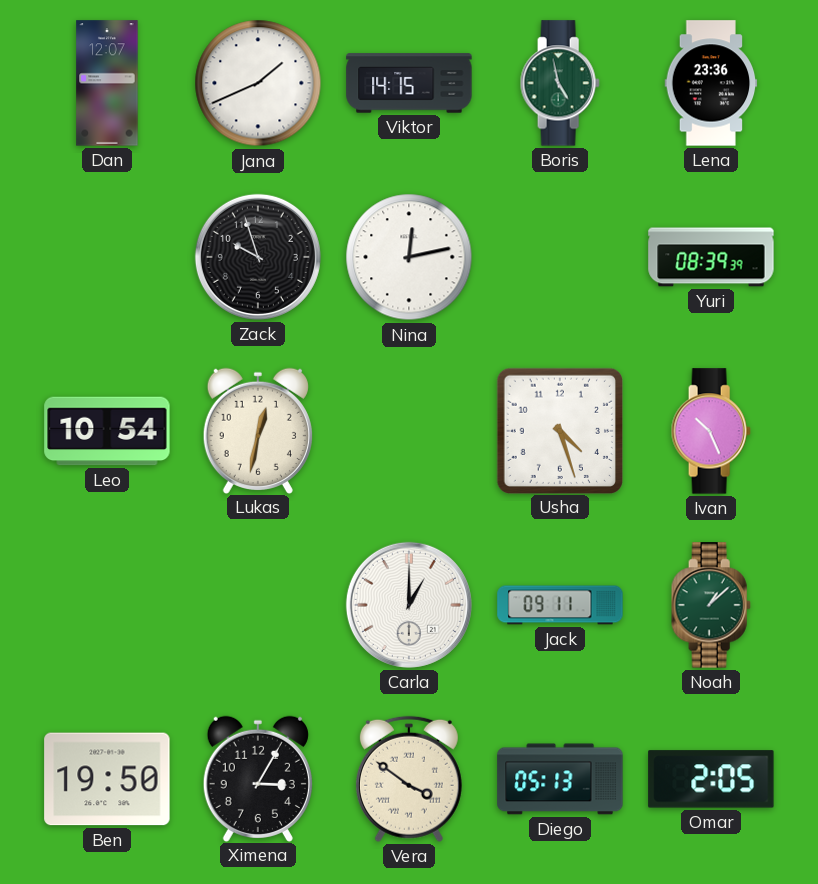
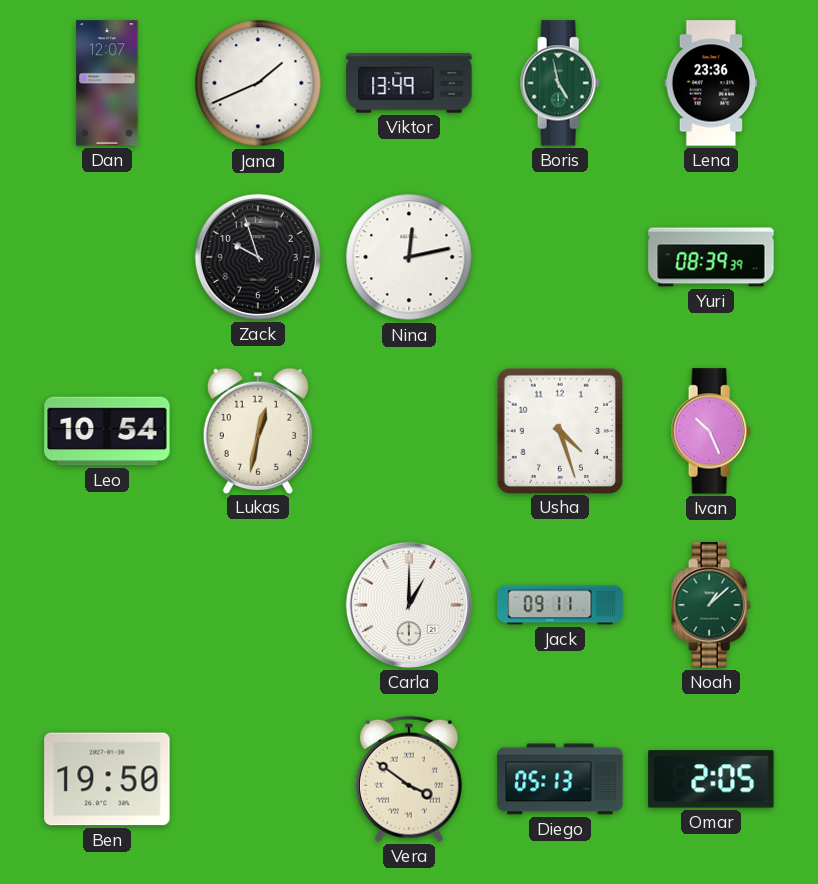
Viktor: 14:15 -> 13:49
Ximena: 3:05 -> none
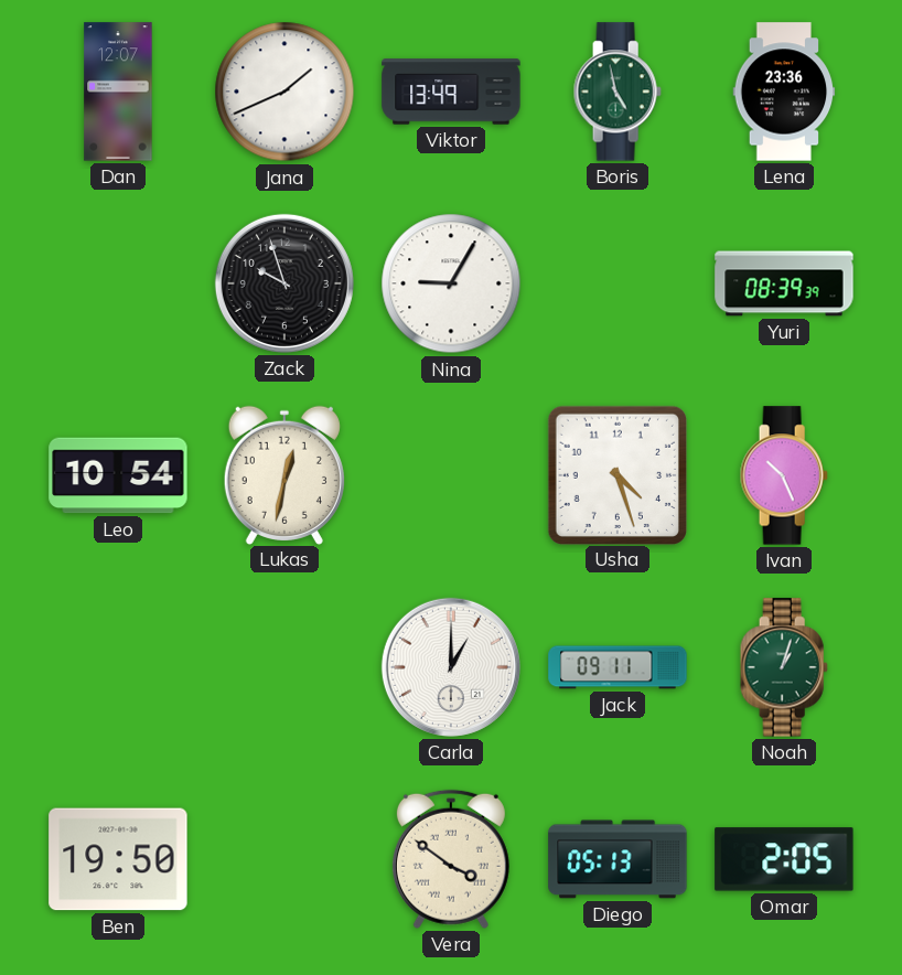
Nina: 12:13 -> 9:05
Noah: 1:08 -> 1:03
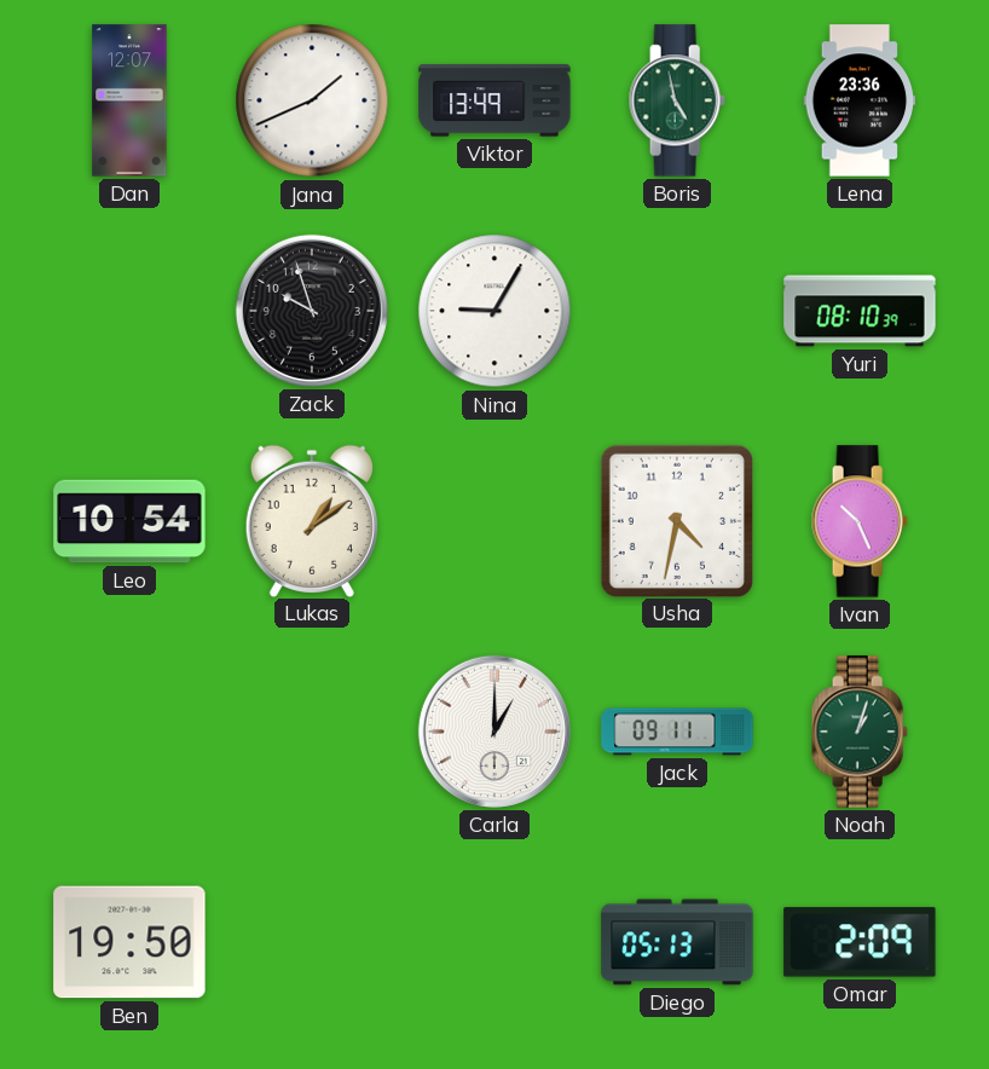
Yuri: 08:39 -> 08:10
Lukas: 12:32 -> 1:09
Usha: 4:27 -> 4:32
Vera: 3:51 -> none
Omar: 2:05 -> 2:09
